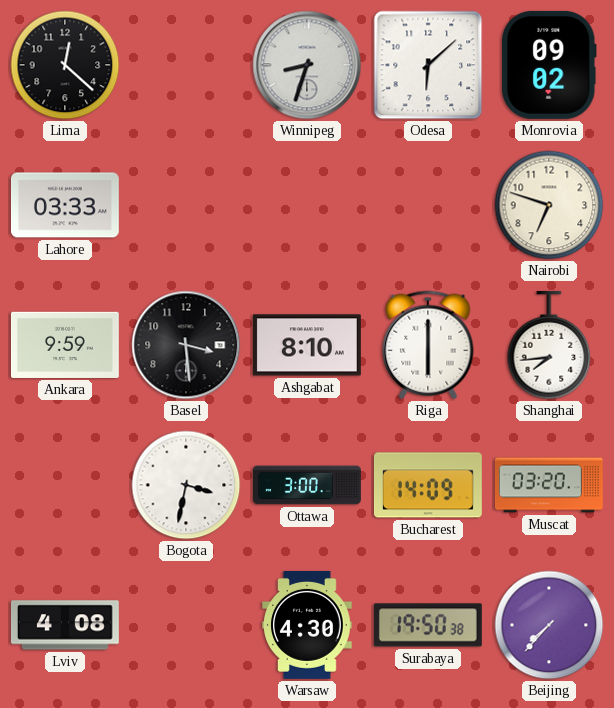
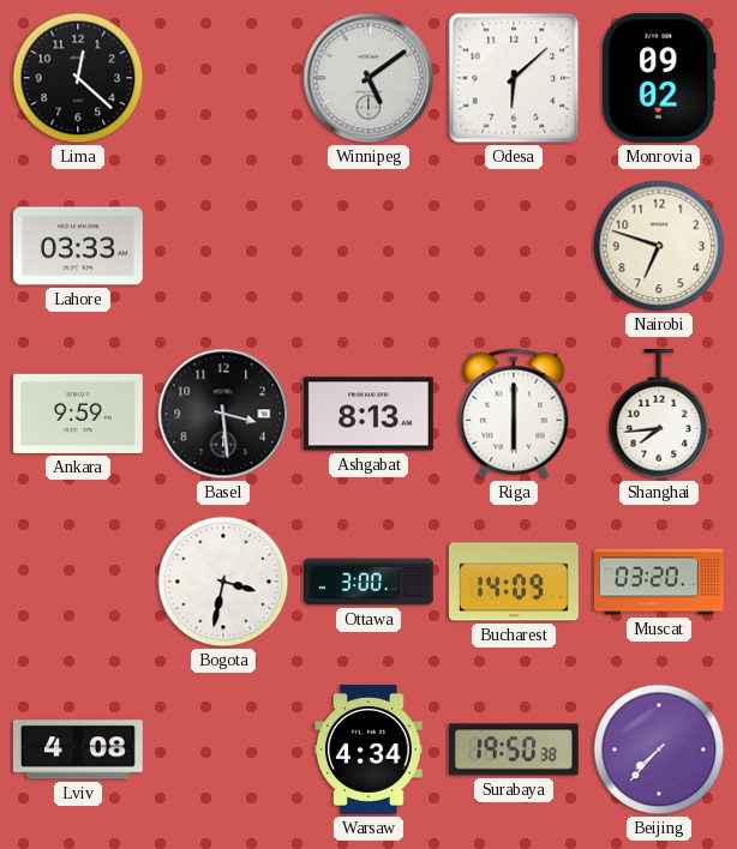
Winnipeg: 8:33 -> 5:09
Ashgabat: 8:10 -> 8:13
Warsaw: 4:30 -> 4:34
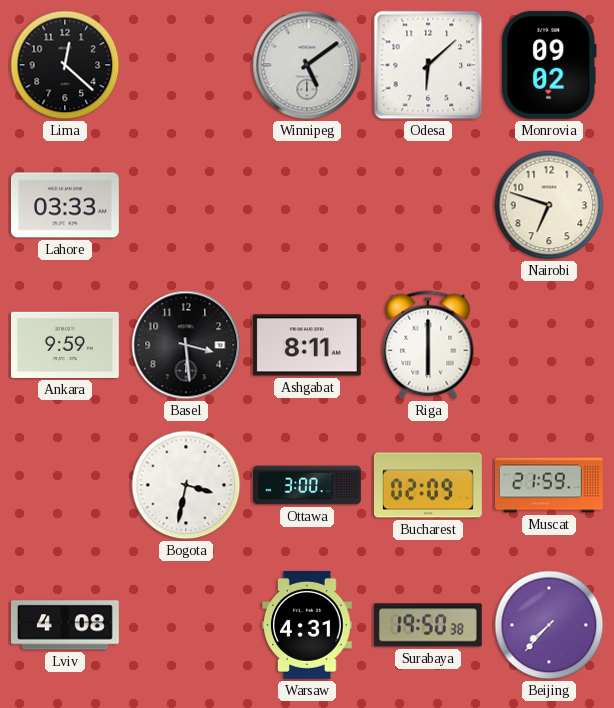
Ashgabat: 8:13 -> 8:11
Shanghai: 7:44 -> none
Bucharest: 14:09 -> 02:09
Muscat: 03:20 -> 21:59
Warsaw: 4:34 -> 4:31
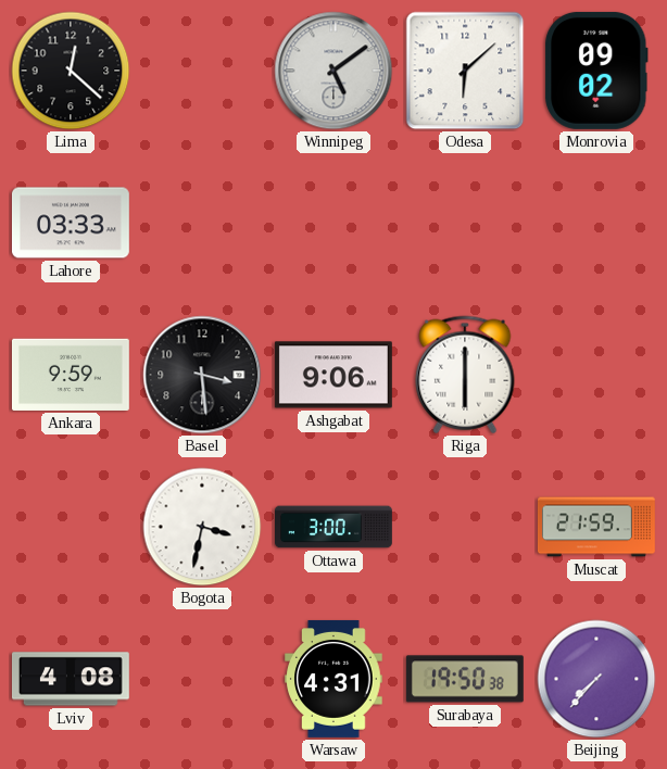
Nairobi: 6:48 -> none
Ashgabat: 8:11 -> 9:06
Bucharest: 02:09 -> none
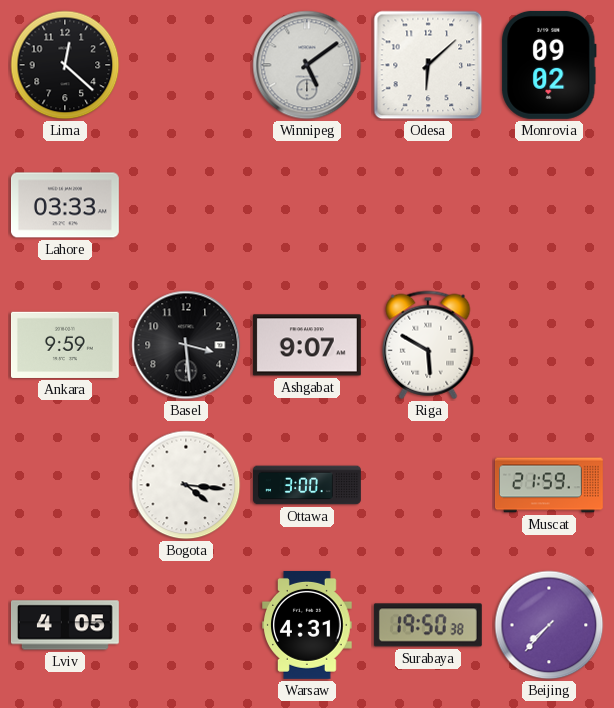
Ashgabat: 9:06 -> 9:07
Riga: 6:00 -> 5:50
Bogota: 3:32 -> 4:16
Lviv: 4:08 -> 4:05
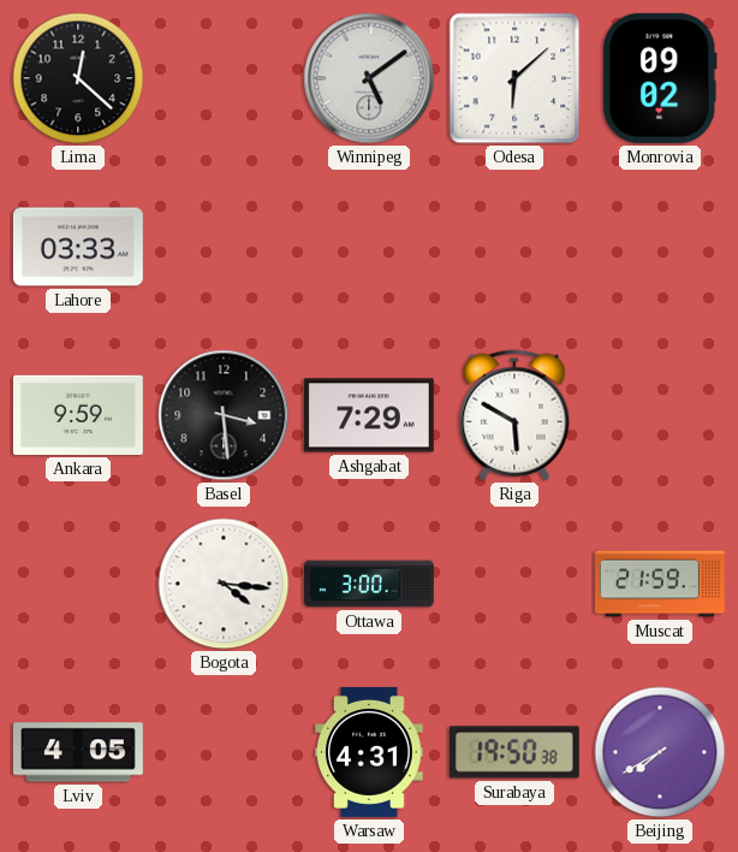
Ashgabat: 9:07 -> 7:29
Beijing: 7:37 -> 7:40
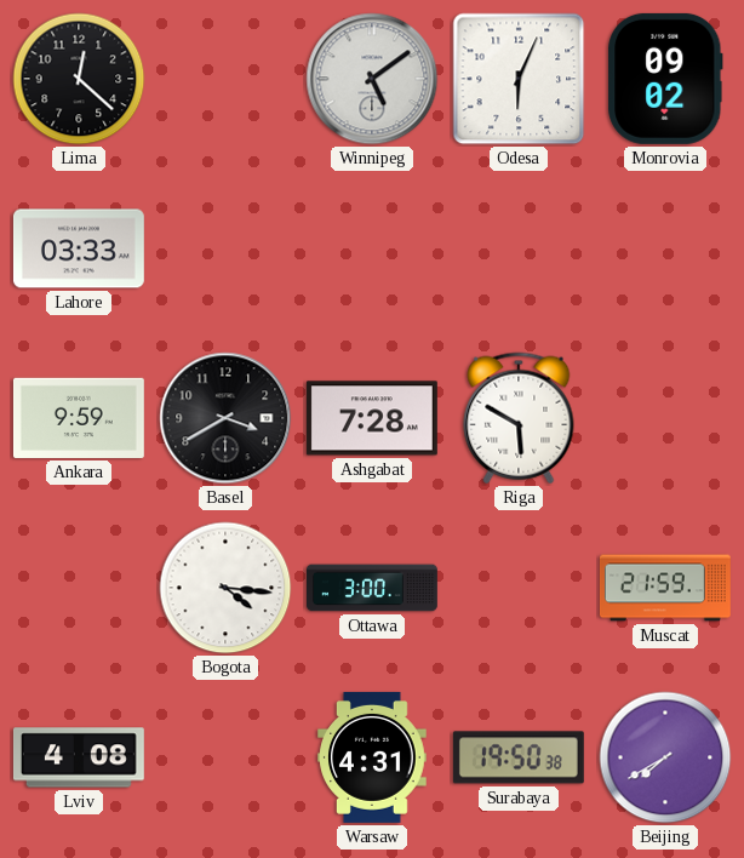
Odesa: 6:08 -> 6:04
Basel: 3:29 -> 3:40
Ashgabat: 7:29 -> 7:28
Lviv: 4:05 -> 4:08
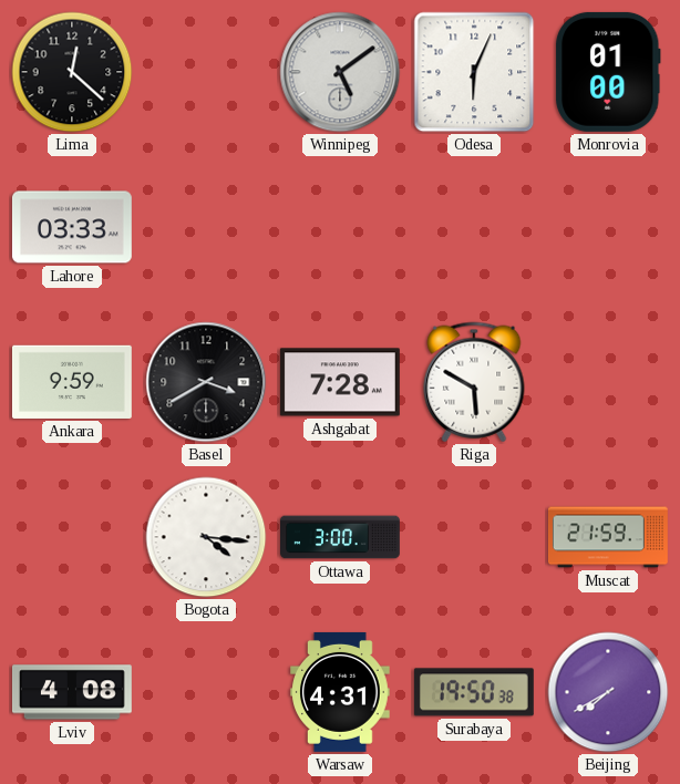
Monrovia: 09:02 -> 01:00
